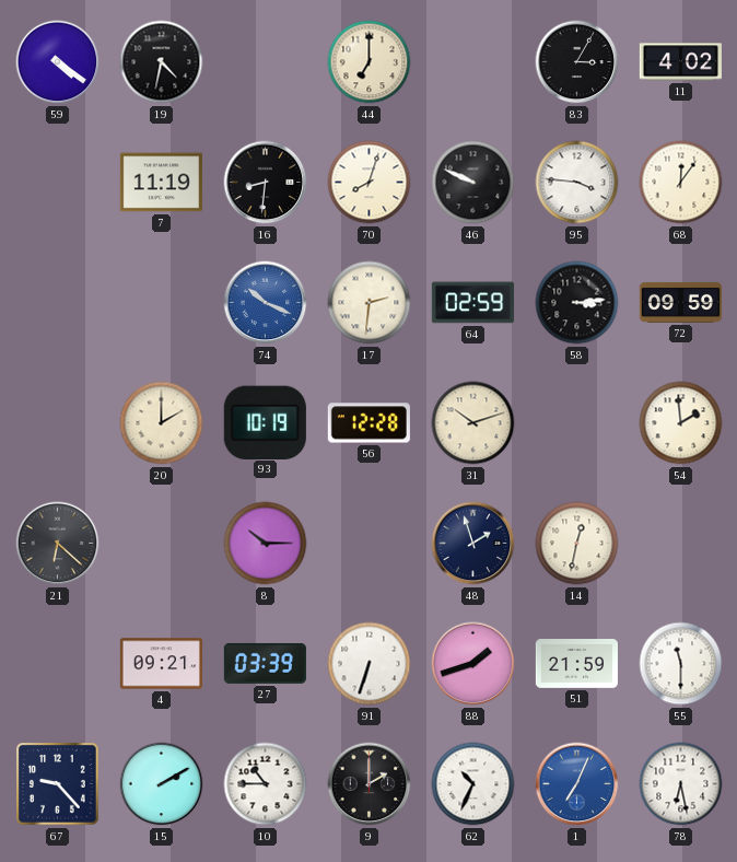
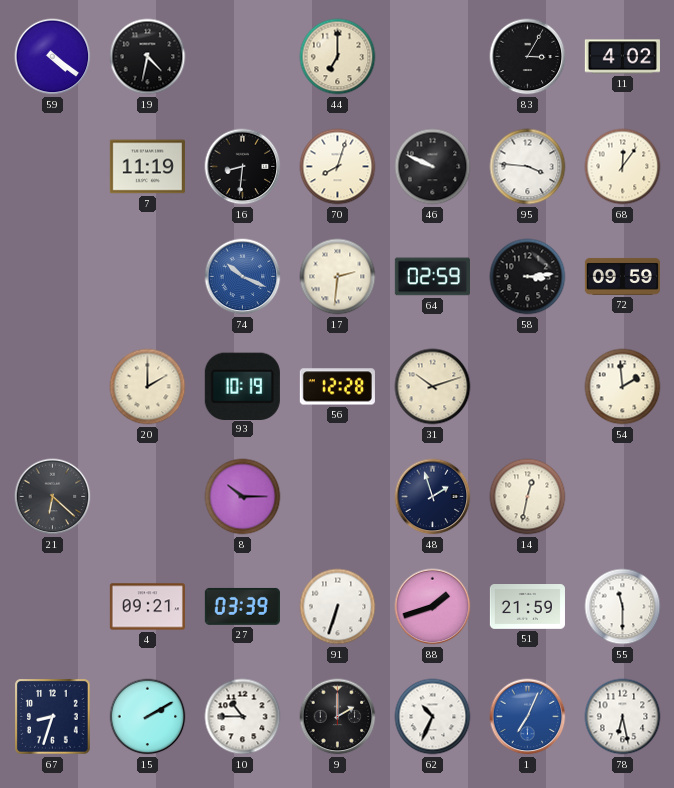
67: 9:23 -> 8:33
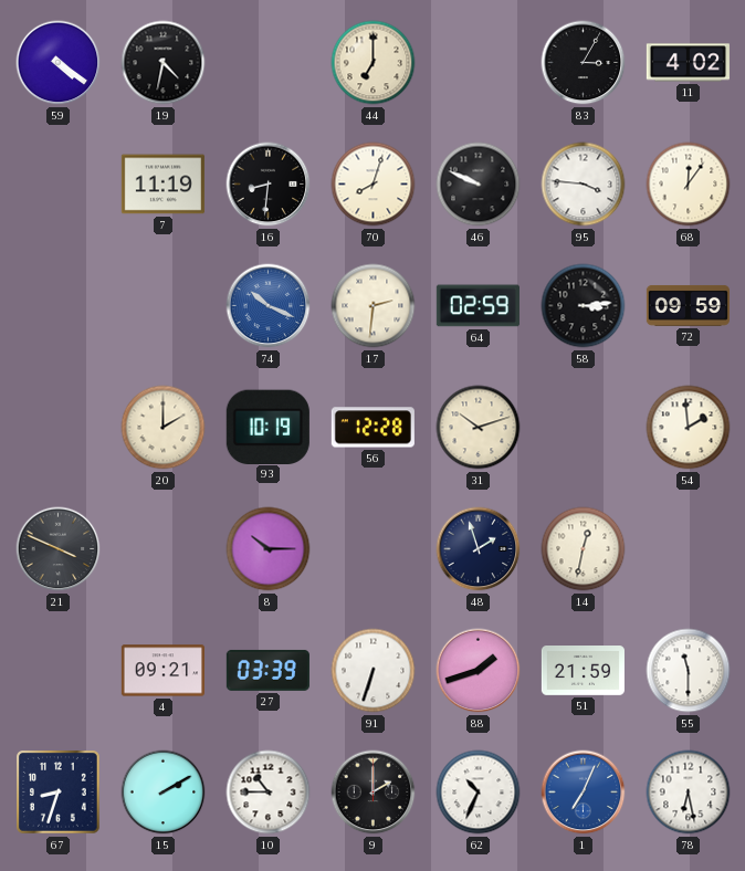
21: 6:22 -> 3:49
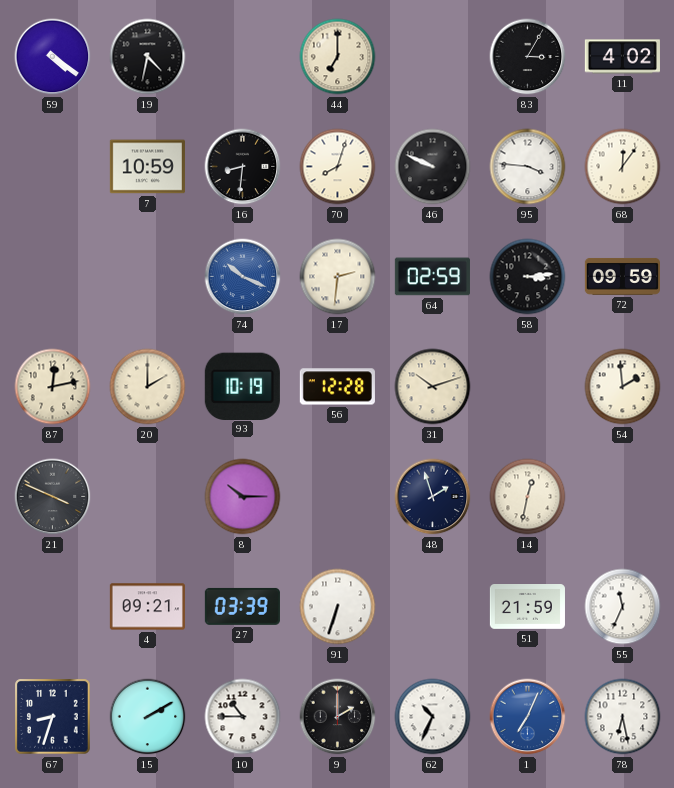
7: 11:19 -> 10:59
87: none -> 12:13
88: 1:42 -> none
55: 11:30 -> 11:34
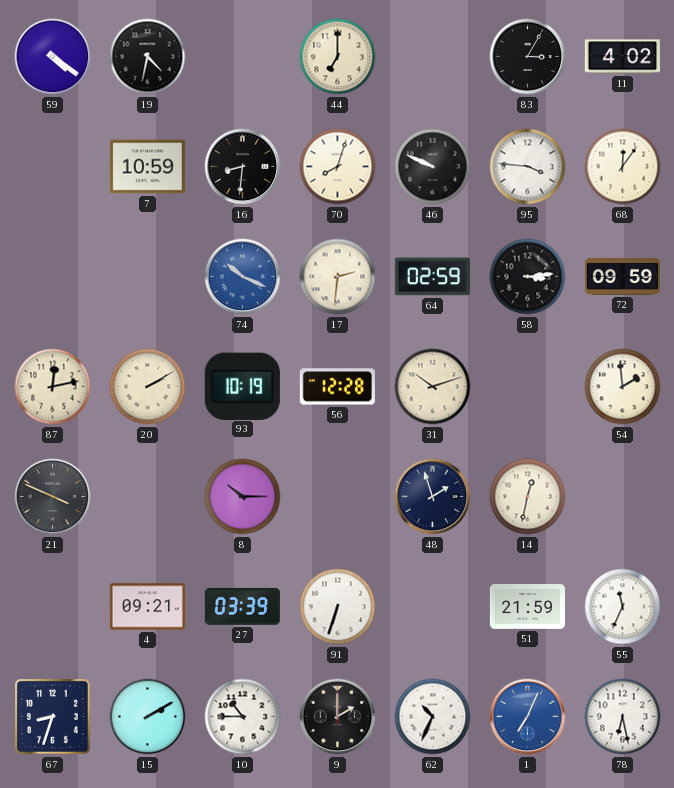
20: 2:00 -> 2:10
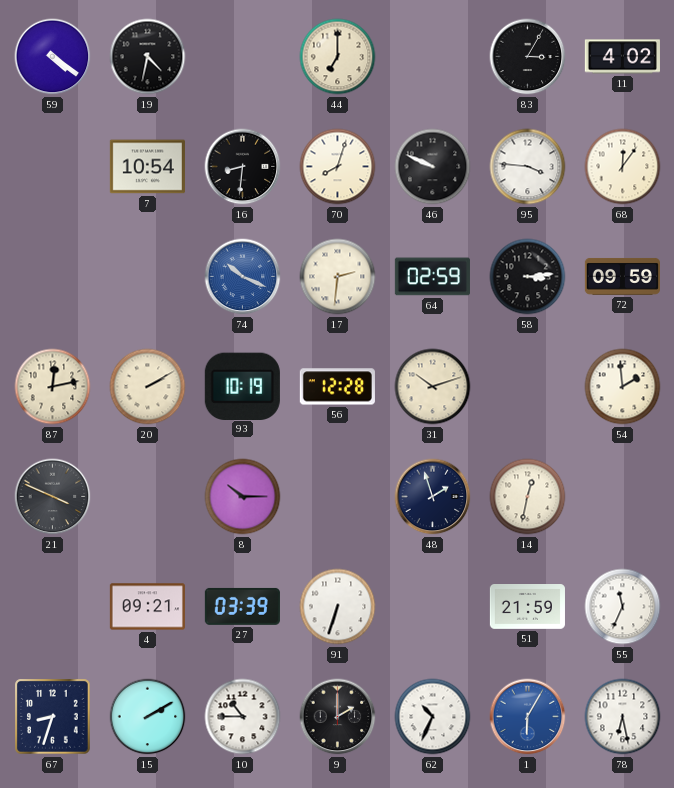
7: 10:59 -> 10:54
1: 7:04 -> 6:05
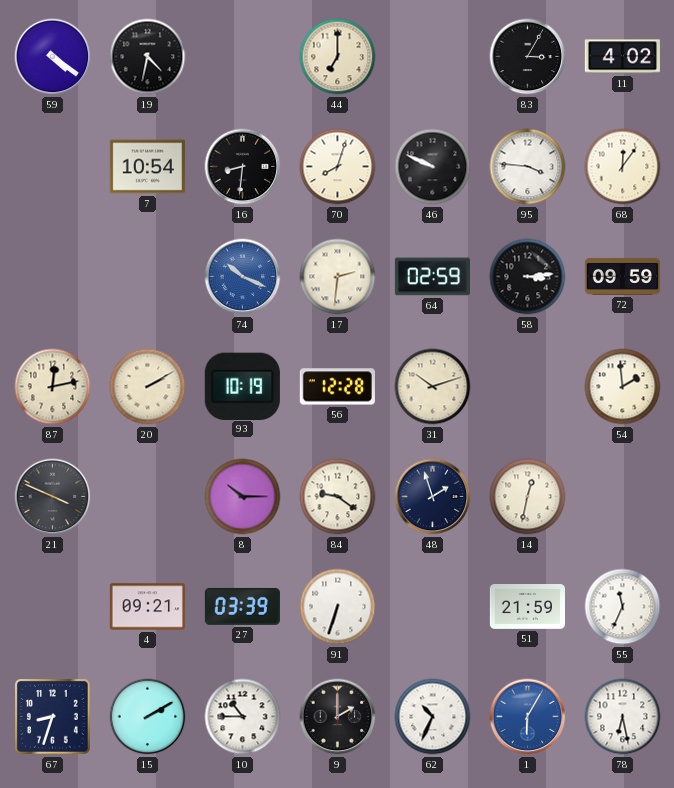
84: none -> 9:21
